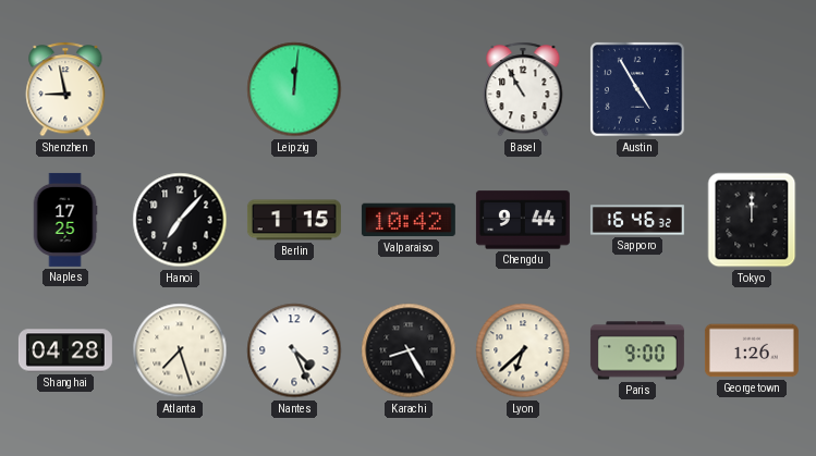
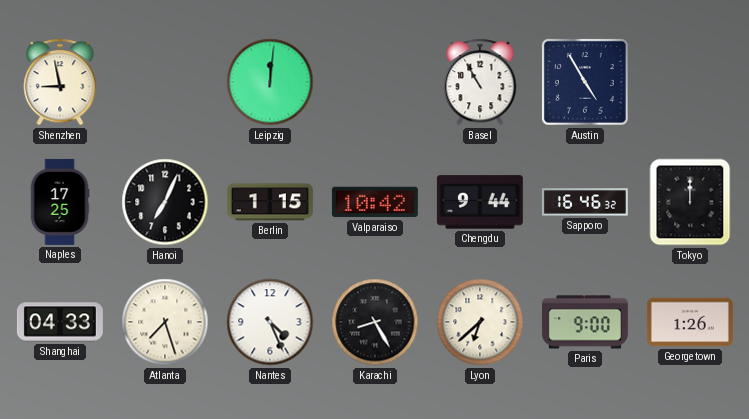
Hanoi: 7:07 -> 7:04
Shanghai: 04:28 -> 04:33
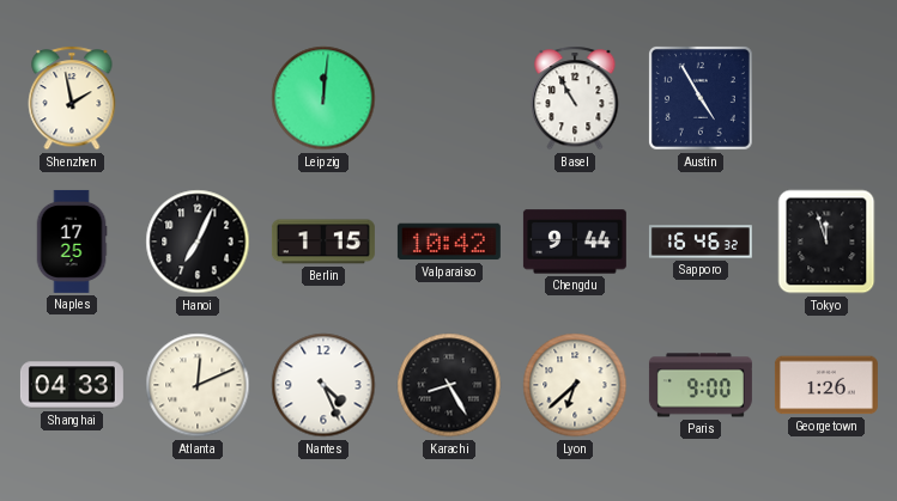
Shenzhen: 8:58 -> 1:58
Tokyo: 12:00 -> 11:57
Atlanta: 7:27 -> 12:11
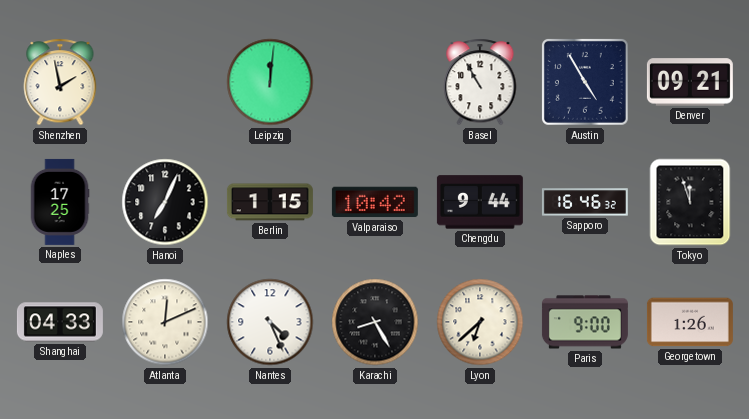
Denver: none -> 09:21
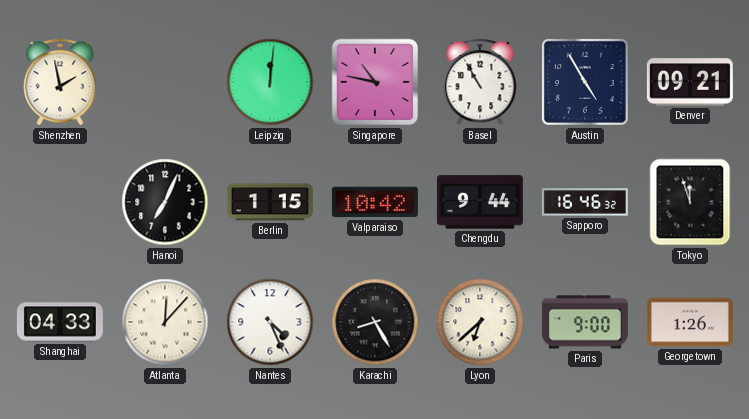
Singapore: none -> 10:47
Naples: 17:25 -> none
Atlanta: 12:11 -> 12:07
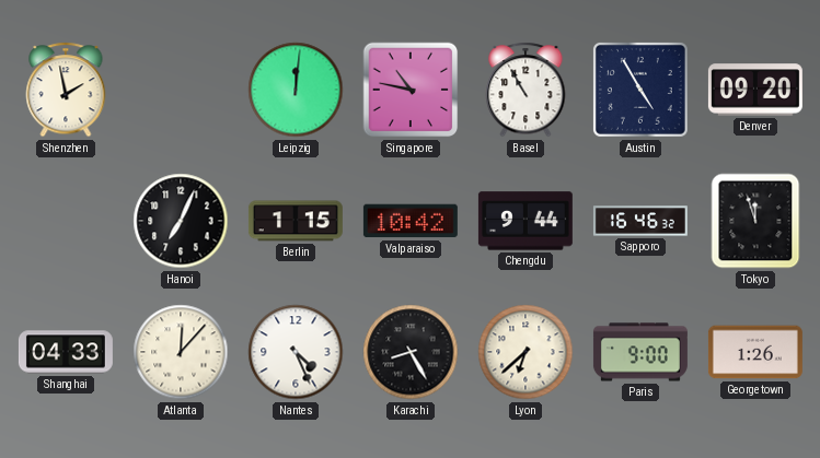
Denver: 09:21 -> 09:20
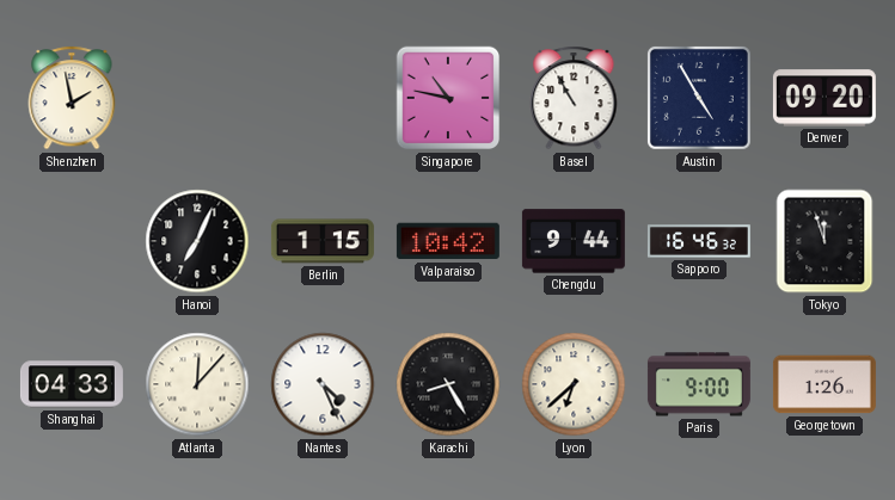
Leipzig: 12:01 -> none
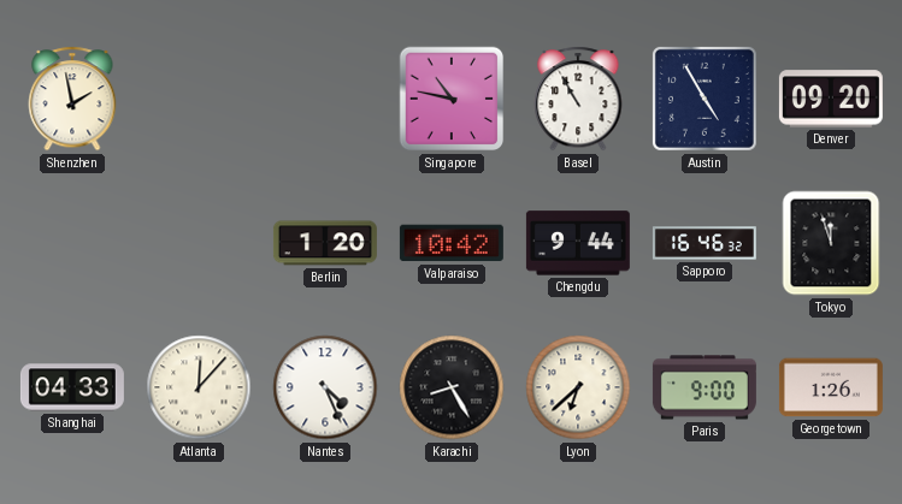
Hanoi: 7:04 -> none
Berlin: 1:15 -> 1:20
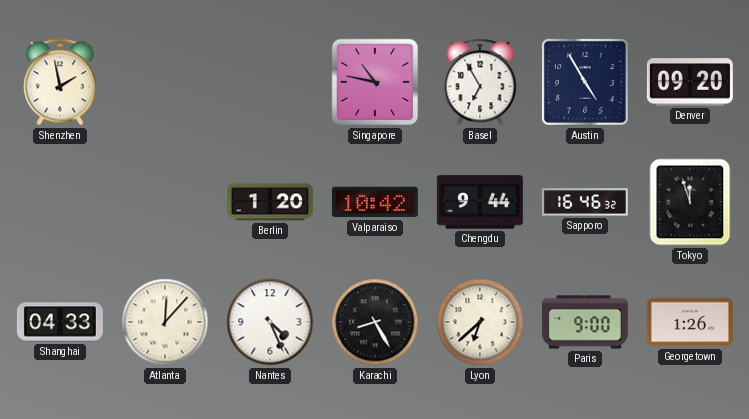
Basel: 10:55 -> 6:55
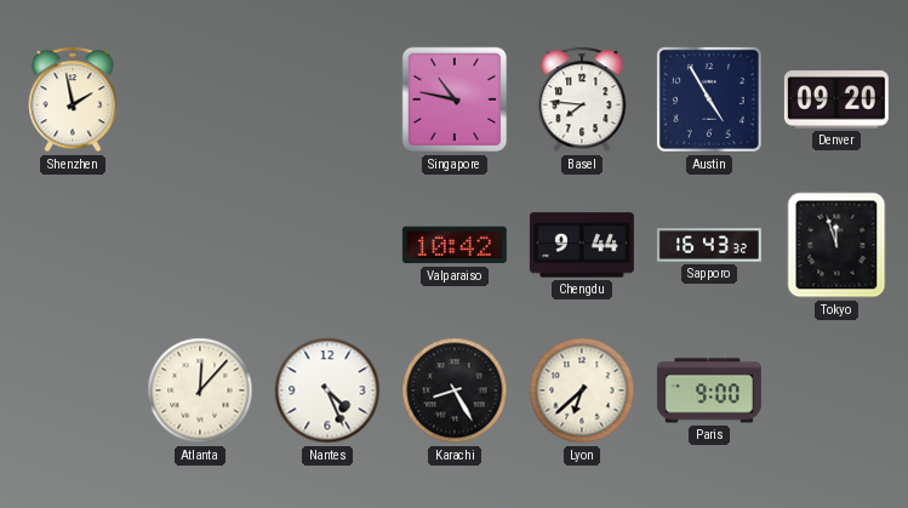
Basel: 6:55 -> 7:46
Berlin: 1:20 -> none
Sapporo: 16:46 -> 16:43
Shanghai: 04:33 -> none
Georgetown: 1:26 -> none
